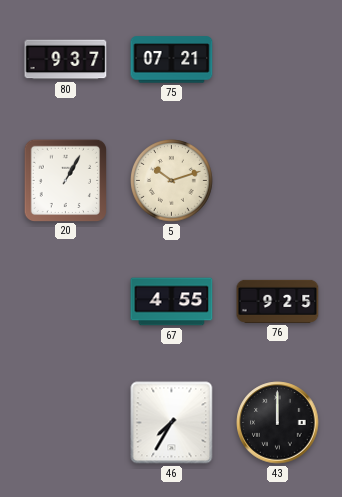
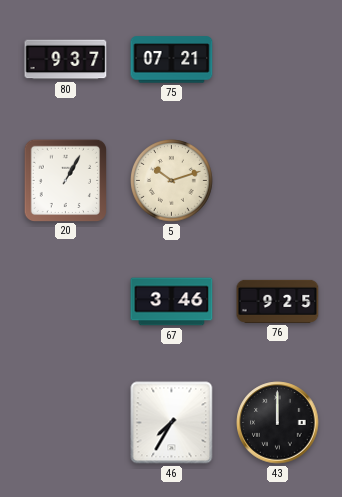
67: 4:55 -> 3:46
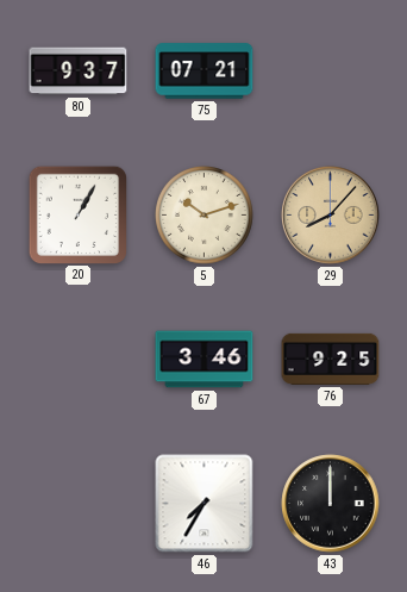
29: none -> 8:07
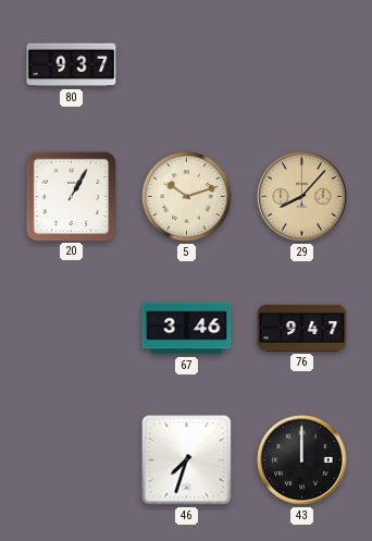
75: 07:21 -> none
76: 9:25 -> 9:47
46: 7:35 -> 7:33
